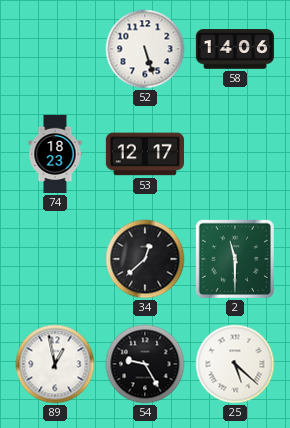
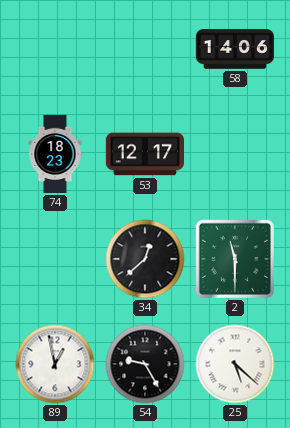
52: 5:27 -> none
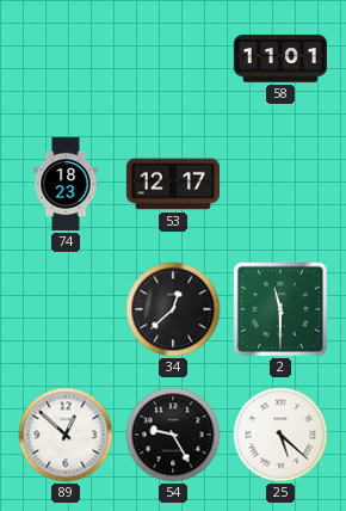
58: 14:06 -> 11:01
89: 12:58 -> 12:52
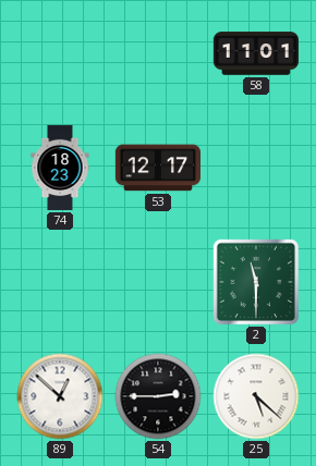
34: 12:38 -> none
54: 9:25 -> 2:45
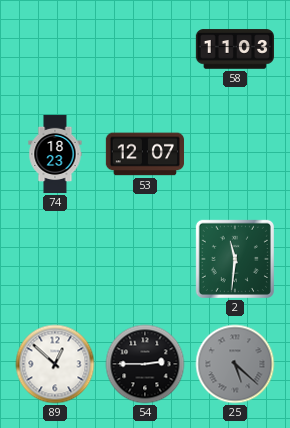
58: 11:01 -> 11:03
53: 12:17 -> 12:07
2: 11:30 -> 11:31
25 dial: white -> grey
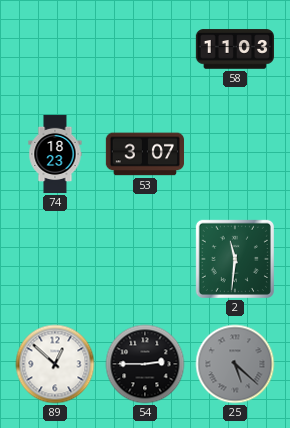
53: 12:07 -> 3:07
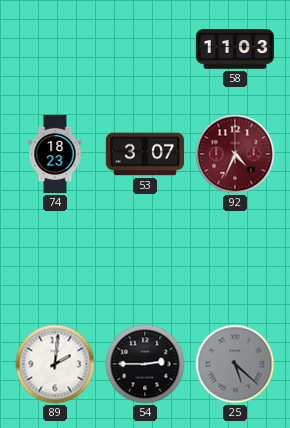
92: none -> 4:34
2: 11:31 -> none
89: 12:52 -> 2:01
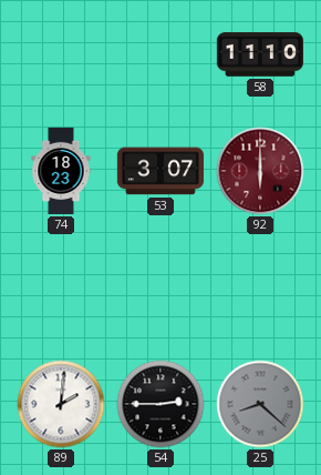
58: 11:03 -> 11:10
92: 4:34 -> 6:00
25: 5:22 -> 8:22
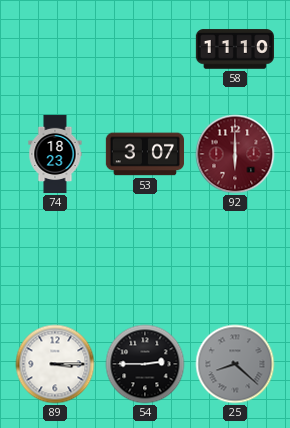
89: 2:01 -> 3:15
